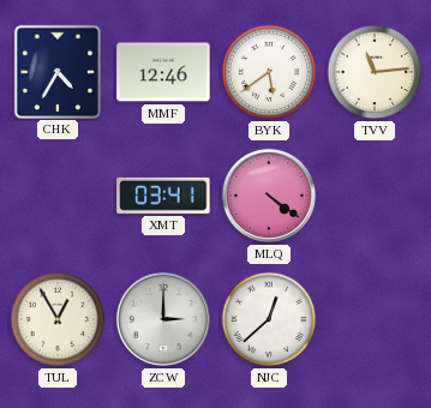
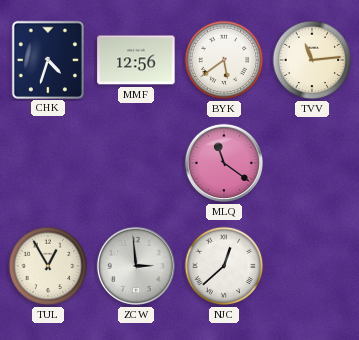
CHK: 4:35 -> 4:33
MMF: 12:46 -> 12:56
XMT: 03:41 -> none
MLQ: 4:21 -> 11:21
ZCW: 3:00 -> 2:59
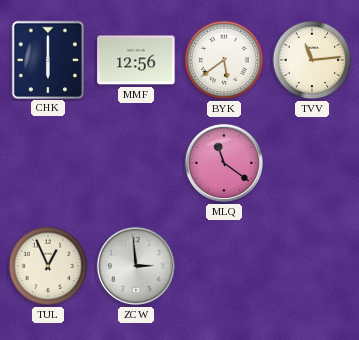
CHK: 4:33 -> 6:00
TUL: 12:55 -> 12:56
NJC: 12:38 -> none
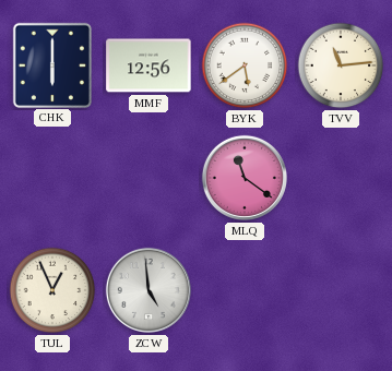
ZCW: 2:59 -> 4:59
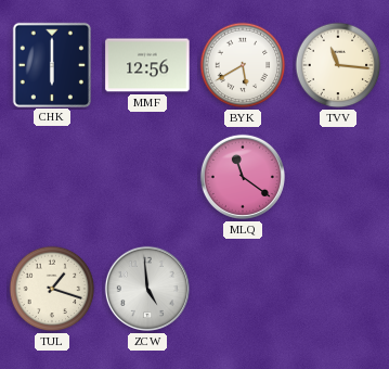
BYK: 5:39 -> 5:40
TVV: 11:14 -> 11:16
TUL: 12:56 -> 1:18
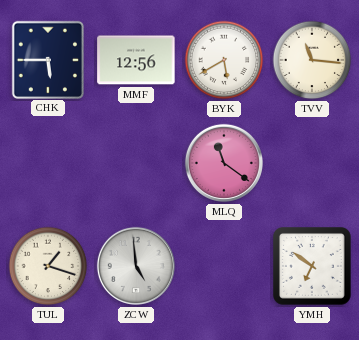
CHK: 6:00 -> 5:45
YMH: none -> 6:51
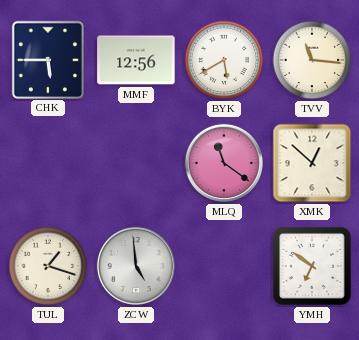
XMK: none -> 12:52
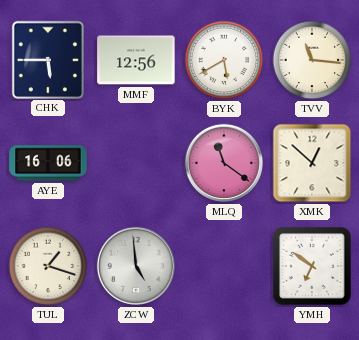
AYE: none -> 16:06
